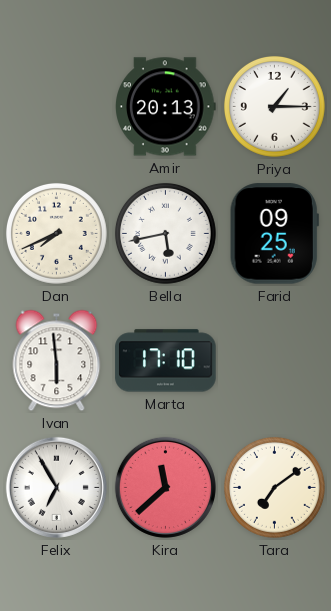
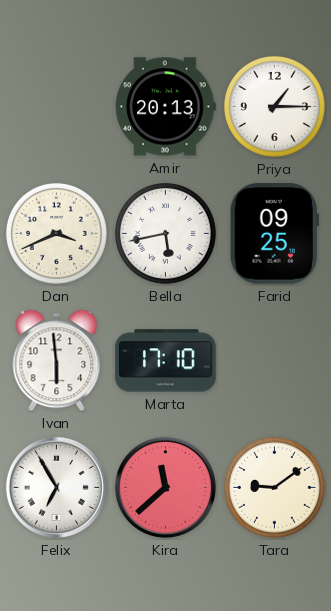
Dan: 7:41 -> 3:41
Tara: 7:09 -> 9:09
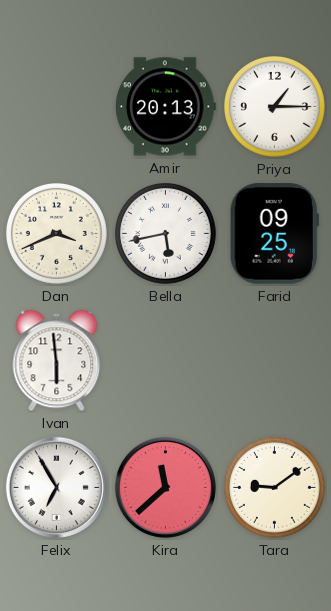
Marta: 17:10 -> none
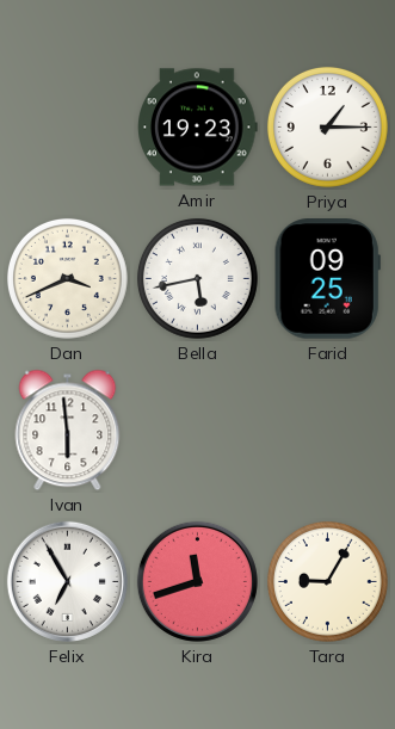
Amir: 20:13 -> 19:23
Kira: 11:38 -> 11:42
Tara: 9:09 -> 9:05
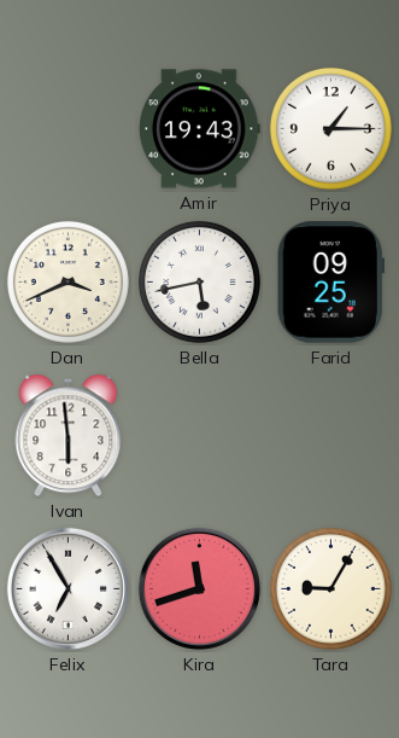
Amir: 19:23 -> 19:43
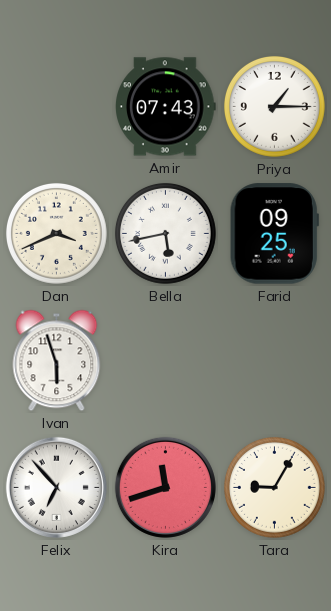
Amir: 19:43 -> 07:43
Ivan: 5:59 -> 5:57
Felix: 6:55 -> 6:53
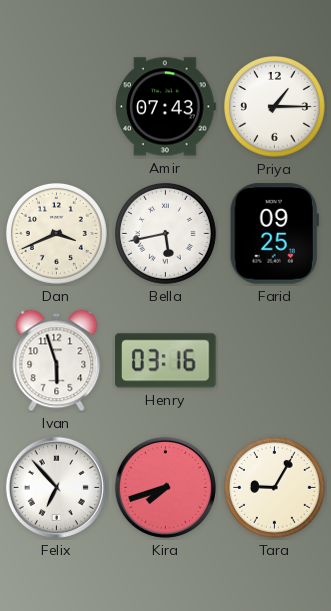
Henry: none -> 03:16
Kira: 11:42 -> 7:42
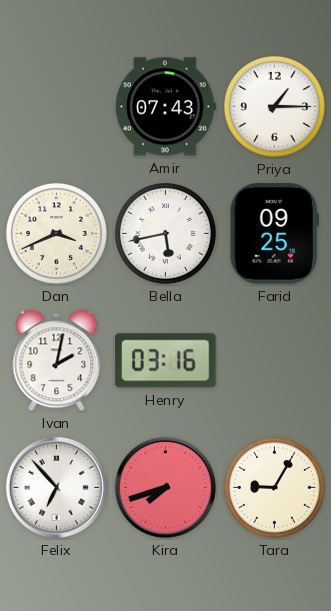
Ivan: 5:57 -> 2:02
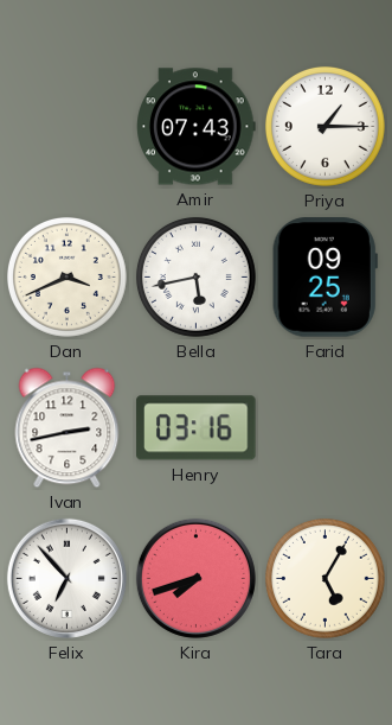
Ivan: 2:02 -> 2:43
Tara: 9:05 -> 5:05
